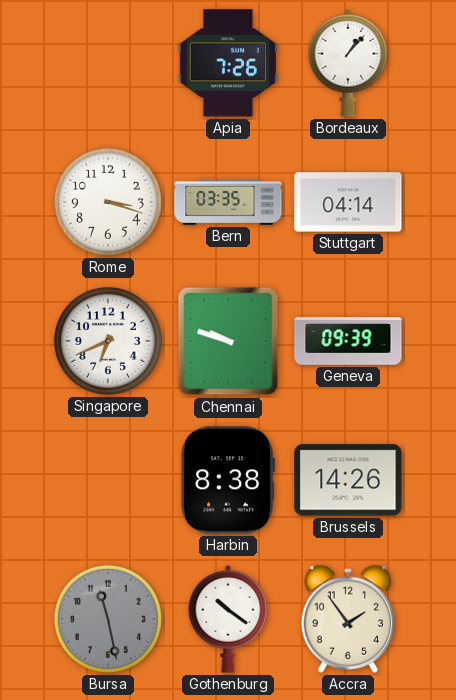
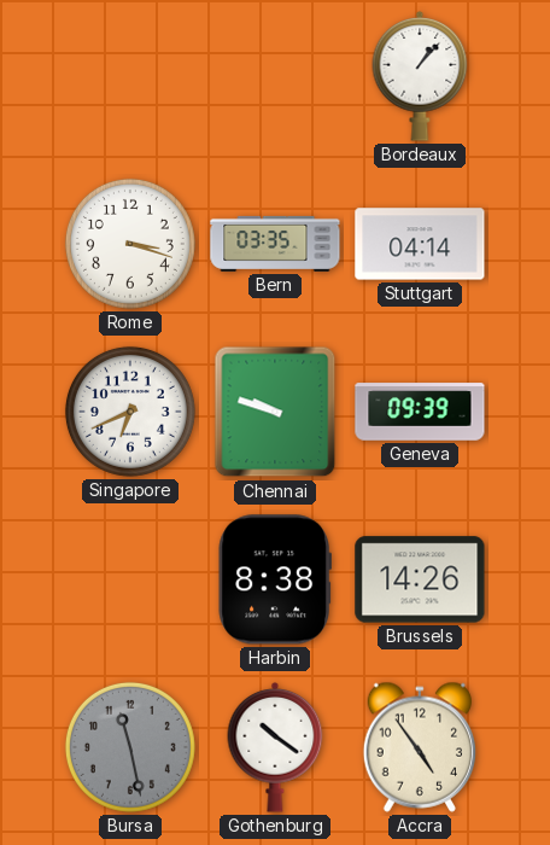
Apia: 7:26 -> none
Accra: 1:54 -> 4:54
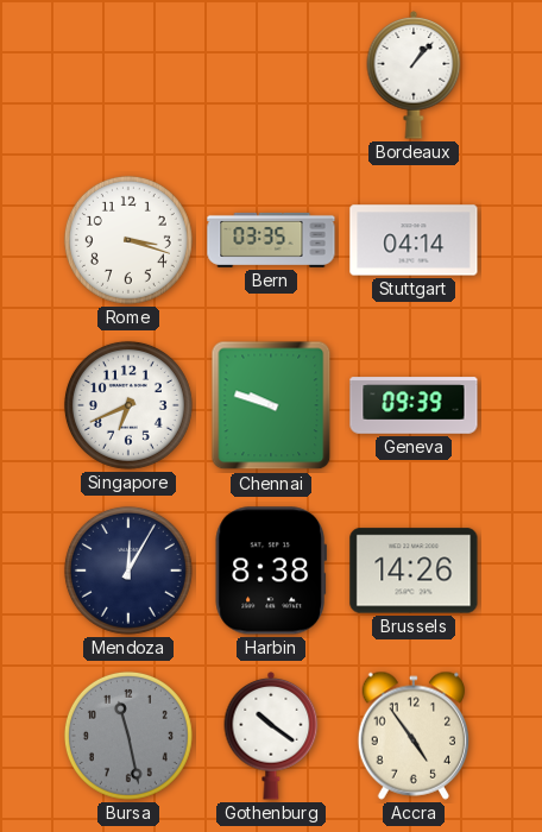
Mendoza: none -> 12:05
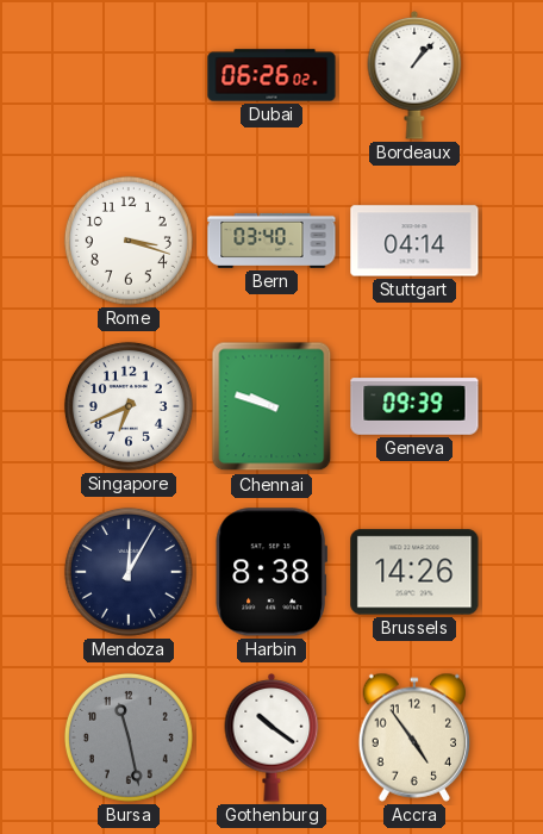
Dubai: none -> 06:26
Bern: 03:35 -> 03:40
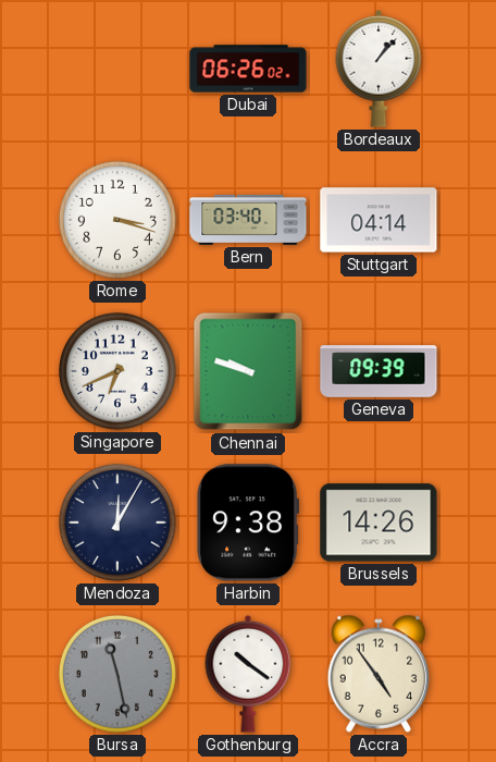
Harbin: 8:38 -> 9:38
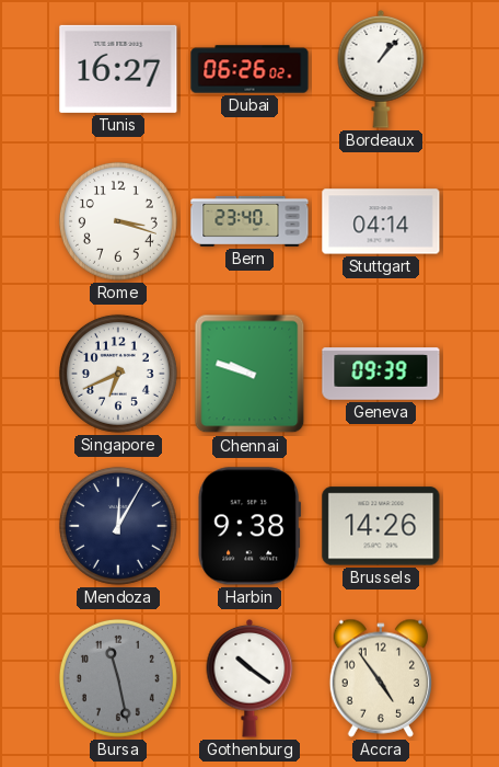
Tunis: none -> 16:27
Bern: 03:40 -> 23:40
